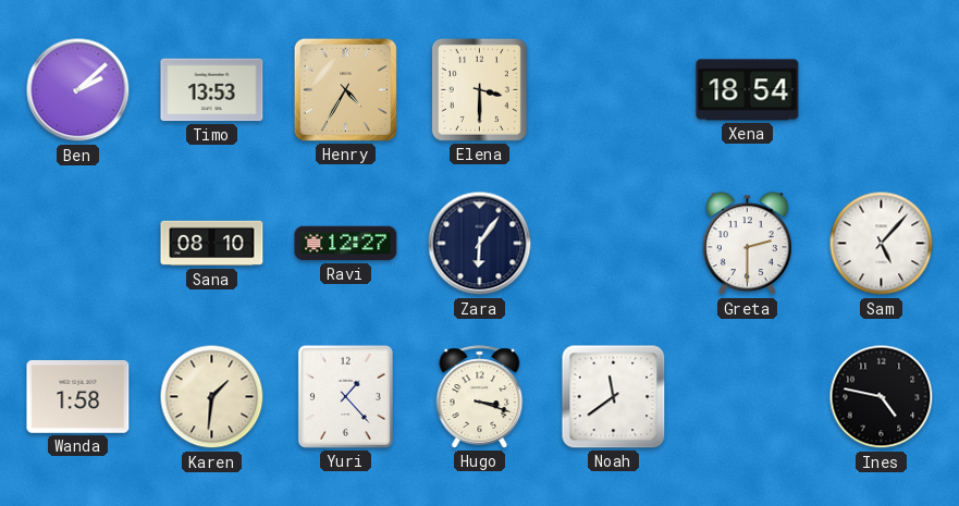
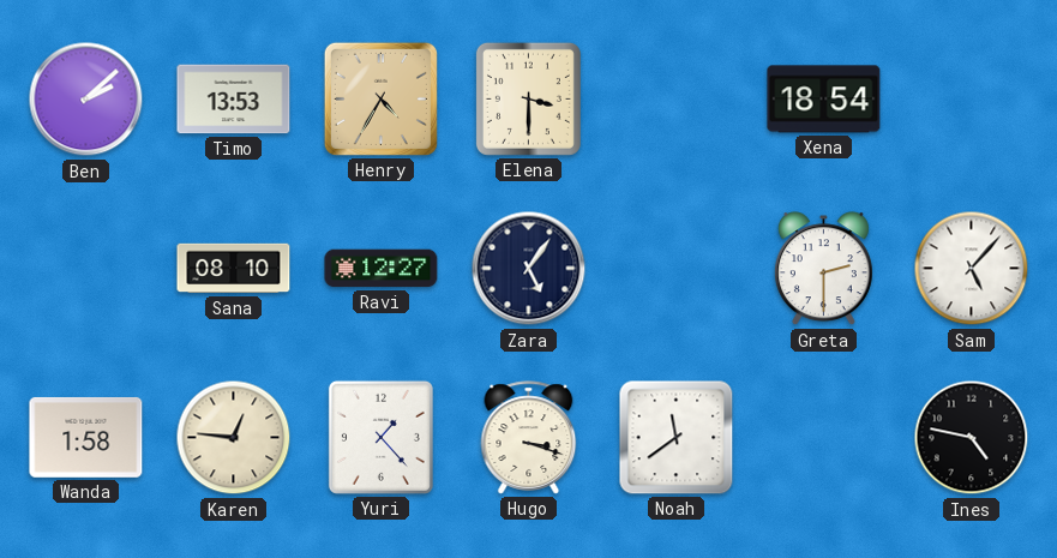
Zara: 6:06 -> 5:06
Karen: 1:31 -> 12:46
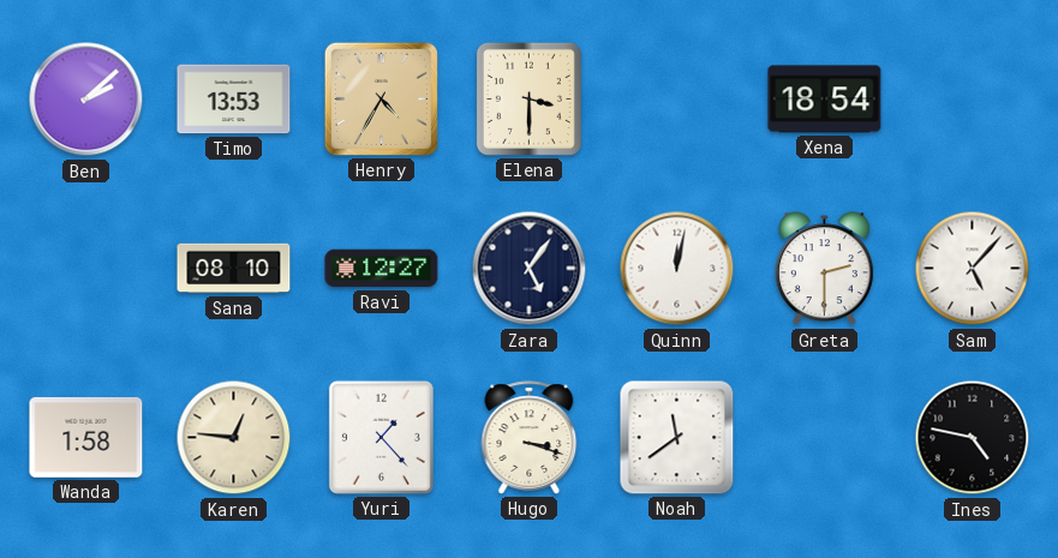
Quinn: none -> 12:02
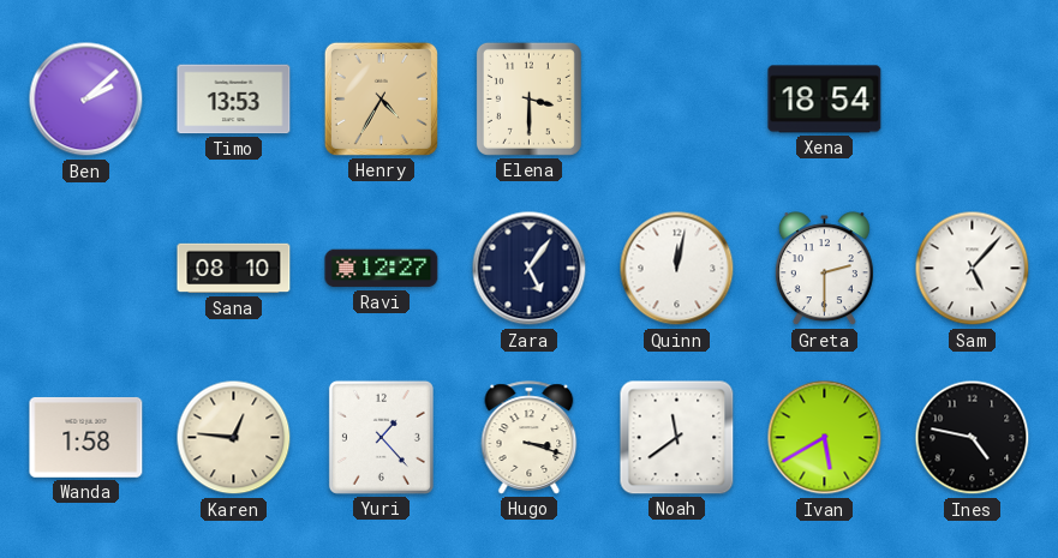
Ivan: none -> 5:40
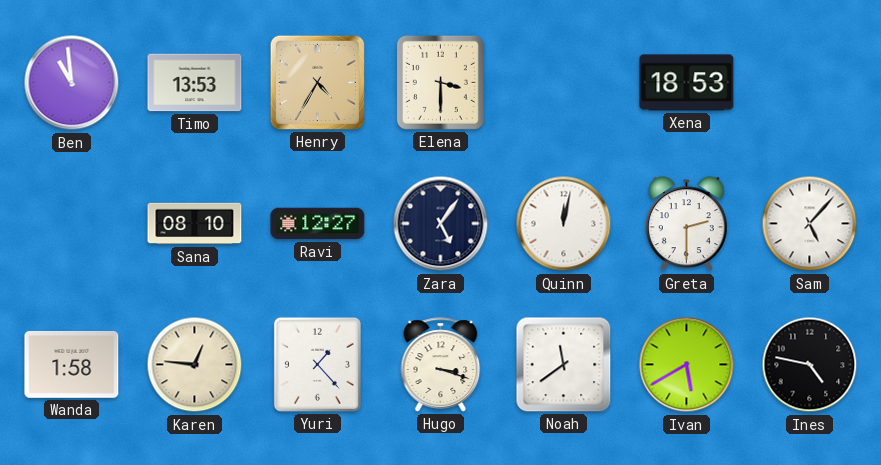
Ben: 2:08 -> 10:59
Xena: 18:54 -> 18:53
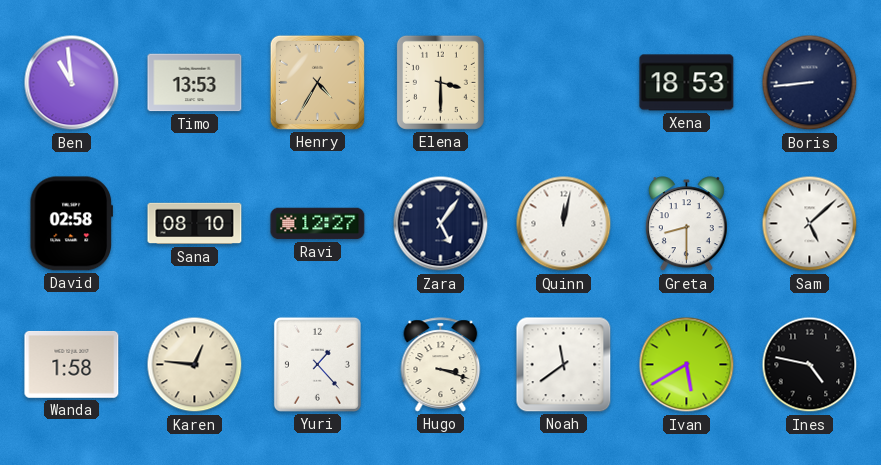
Boris: none -> 8:44
David: none -> 02:58
Greta: 2:30 -> 8:30
Sam: 5:07 -> 5:08
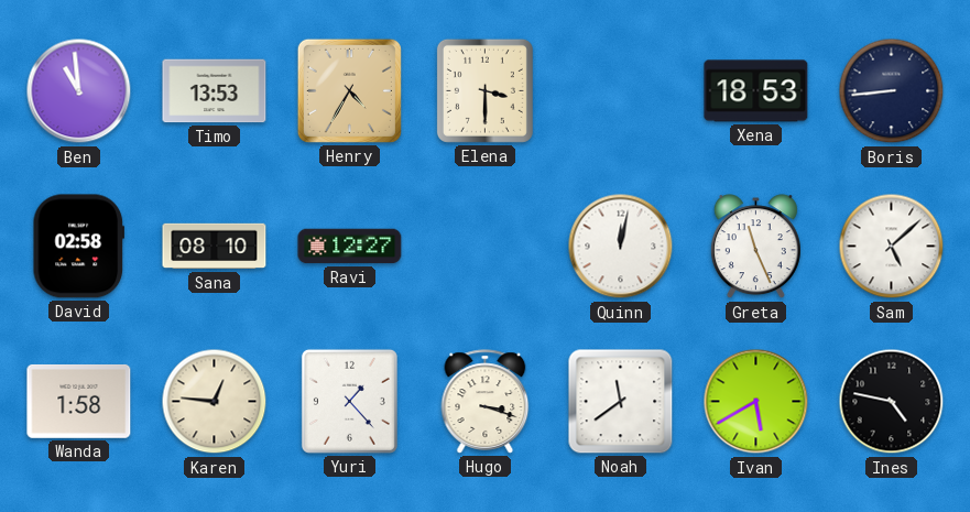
Zara: 5:06 -> none
Greta: 8:30 -> 11:26
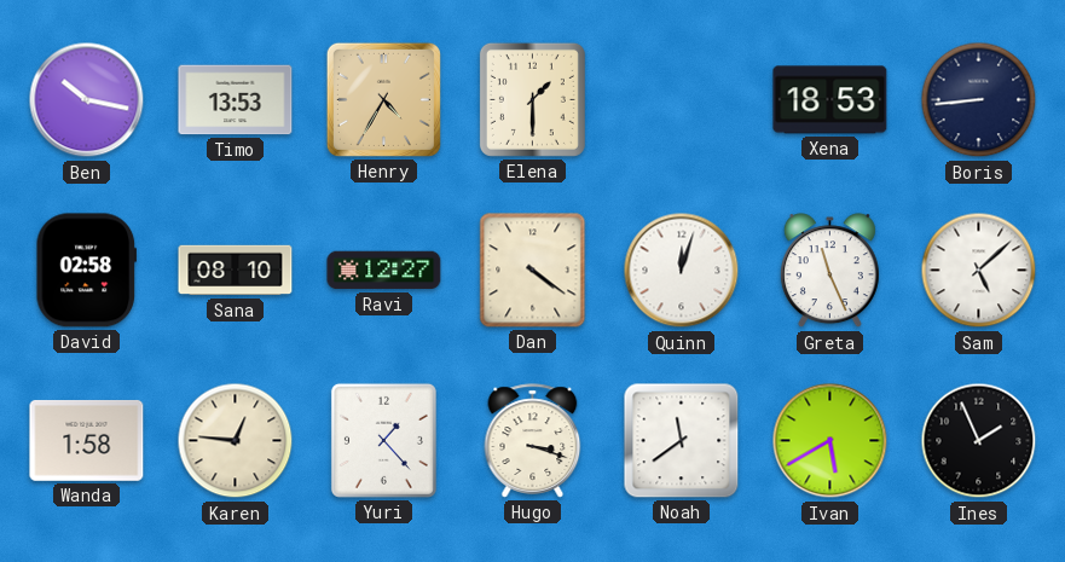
Ben: 10:59 -> 10:17
Elena: 3:30 -> 1:30
Dan: none -> 4:21
Quinn: 12:02 -> 12:03
Ines: 4:47 -> 1:56
